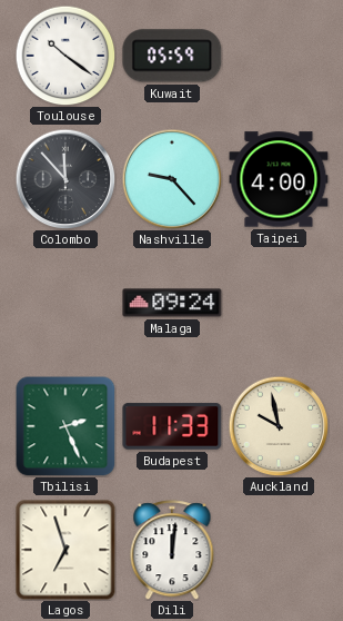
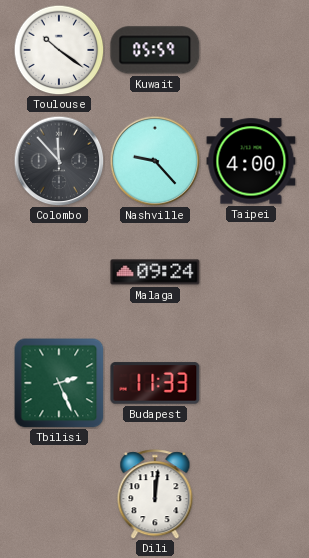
Auckland: 9:58 -> none
Lagos: 6:57 -> none
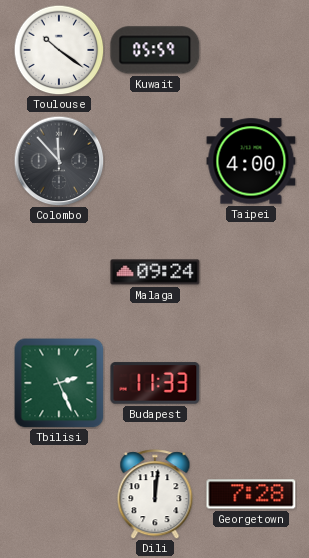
Nashville: 9:23 -> none
Georgetown: none -> 7:28
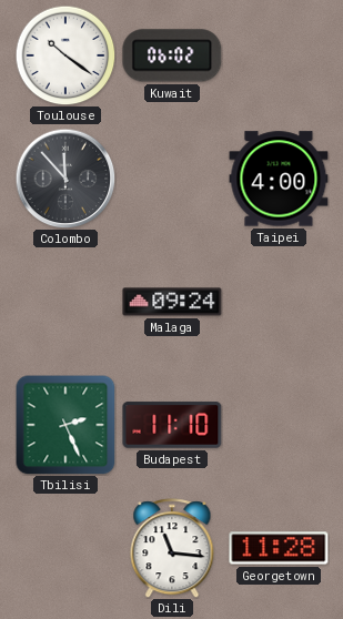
Kuwait: 05:59 -> 06:02
Budapest: 11:33 -> 11:10
Dili: 12:01 -> 11:16
Georgetown: 7:28 -> 11:28
